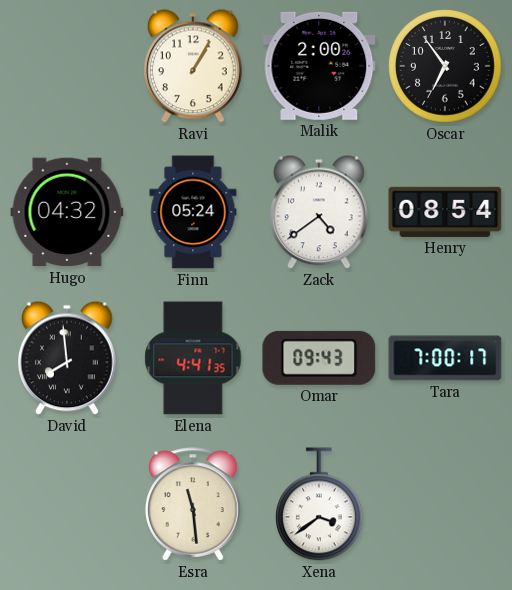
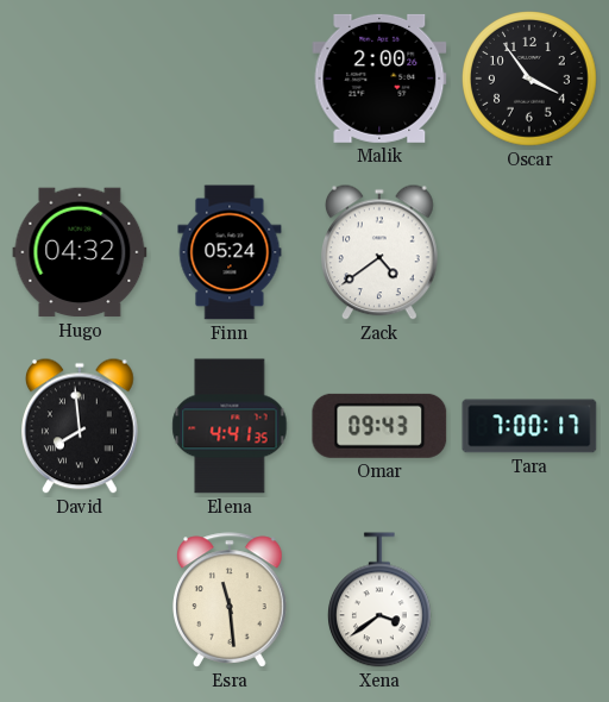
Ravi: 1:05 -> none
Oscar: 6:54 -> 3:54
Henry: 08:54 -> none
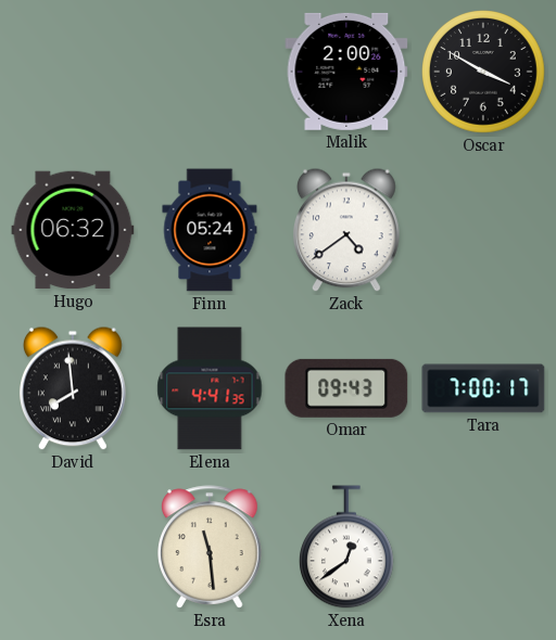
Oscar: 3:54 -> 3:50
Hugo: 04:32 -> 06:32
Xena: 3:39 -> 12:39
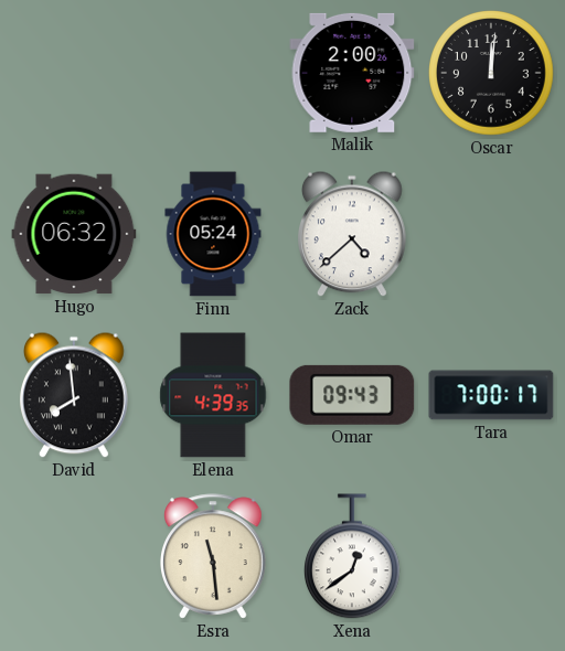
Oscar: 3:50 -> 12:01
Zack: 4:39 -> 4:38
Elena: 4:41 -> 4:39
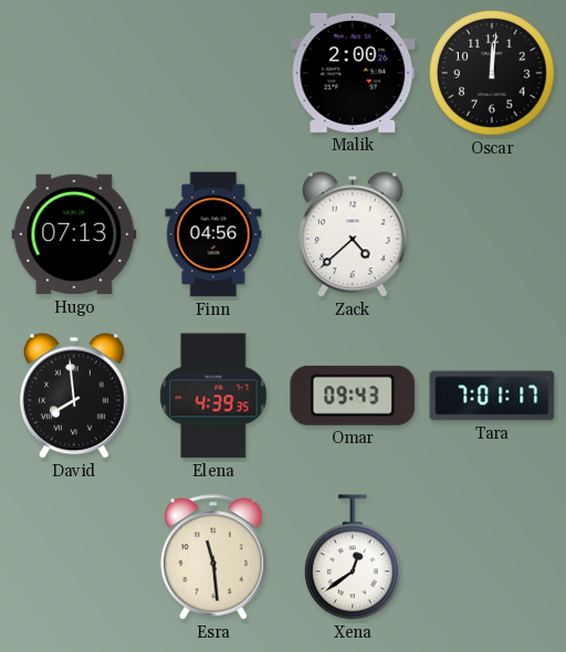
Hugo: 06:32 -> 07:13
Finn: 05:24 -> 04:56
Tara: 7:00 -> 7:01
